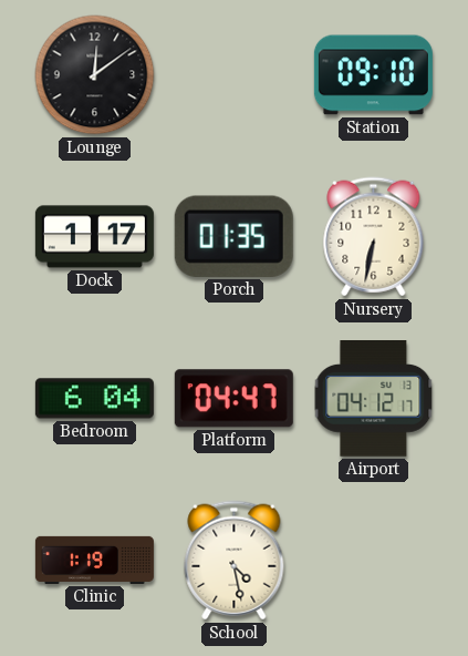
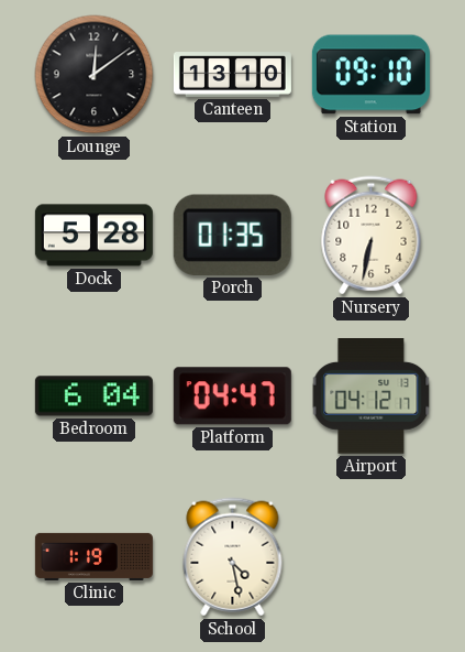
Canteen: none -> 13:10
Dock: 1:17 -> 5:28
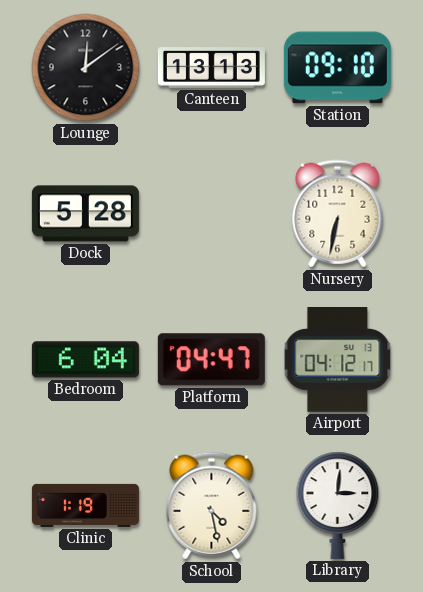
Canteen: 13:10 -> 13:13
Porch: 01:35 -> none
Library: none -> 3:01
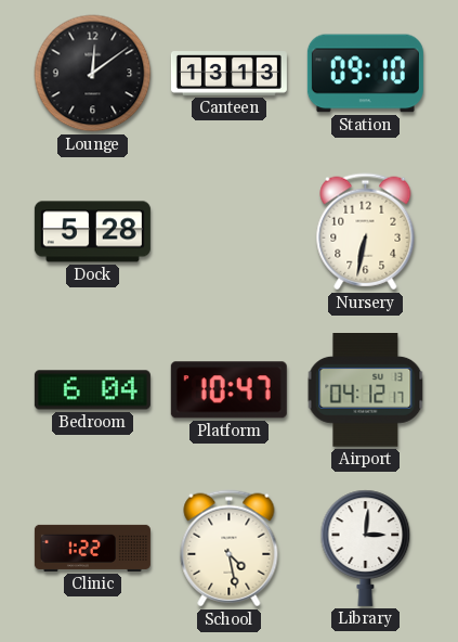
Platform: 04:47 -> 10:47
Clinic: 1:19 -> 1:22
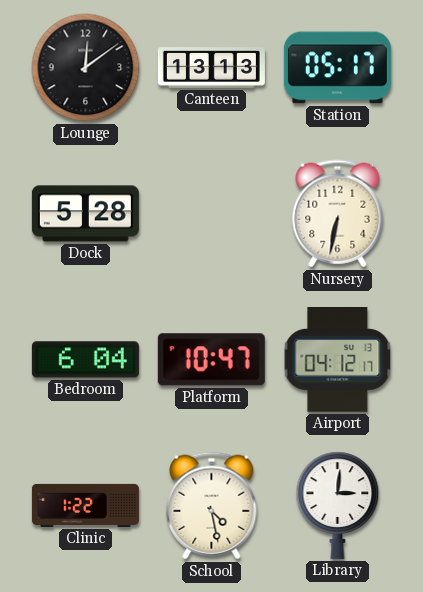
Station: 09:10 -> 05:17
